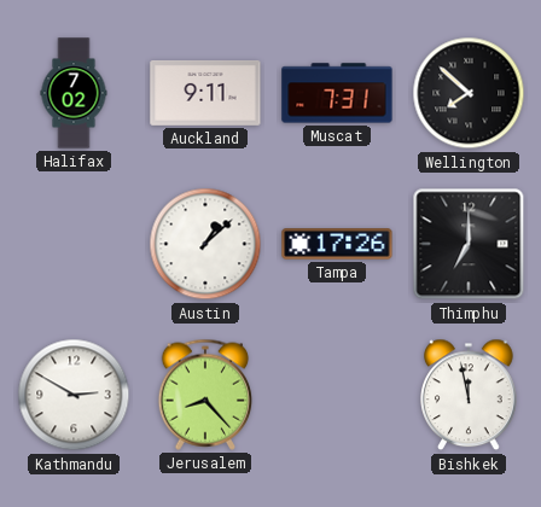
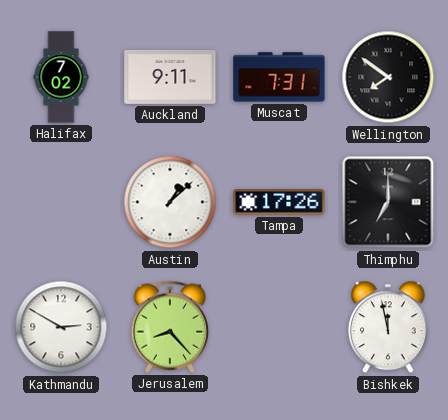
Wellington: 7:52 -> 7:51
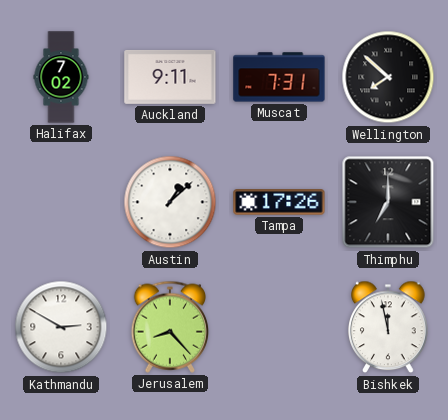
Wellington: 7:51 -> 7:52
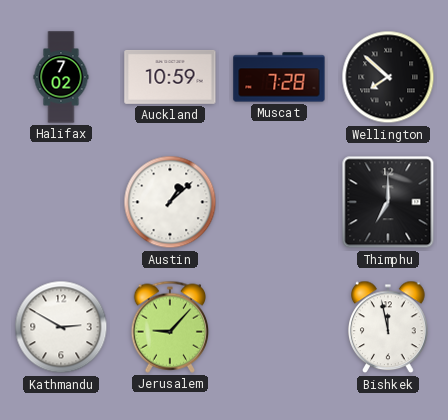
Auckland: 9:11 -> 10:59
Muscat: 7:31 -> 7:28
Tampa: 17:26 -> none
Jerusalem: 8:23 -> 9:07
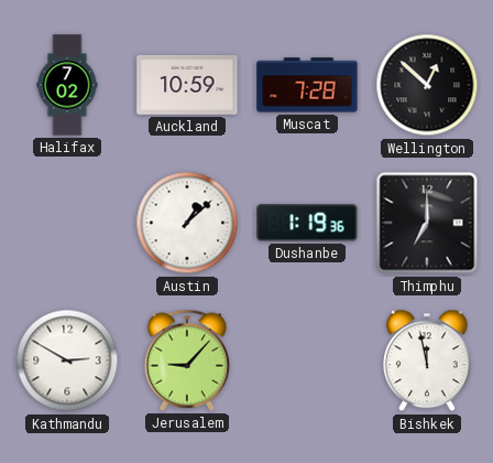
Wellington: 7:52 -> 12:52
Dushanbe: none -> 1:19
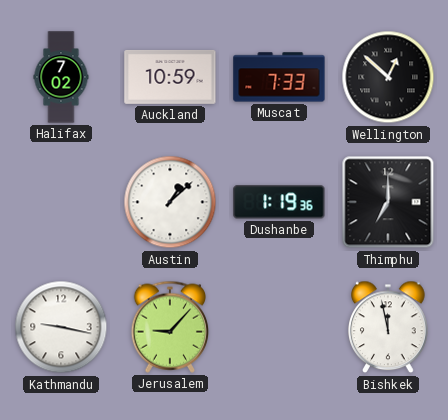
Muscat: 7:28 -> 7:33
Kathmandu: 2:50 -> 9:17
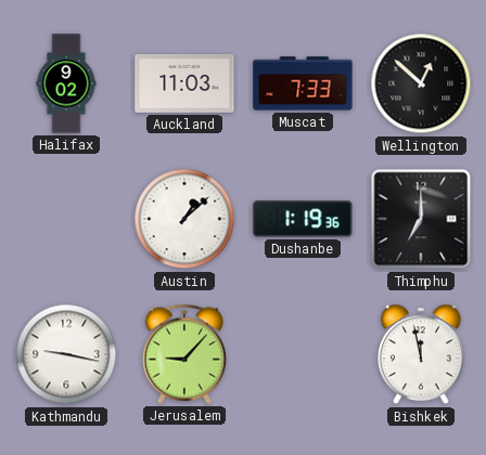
Halifax: 7:02 -> 9:02
Auckland: 10:59 -> 11:03
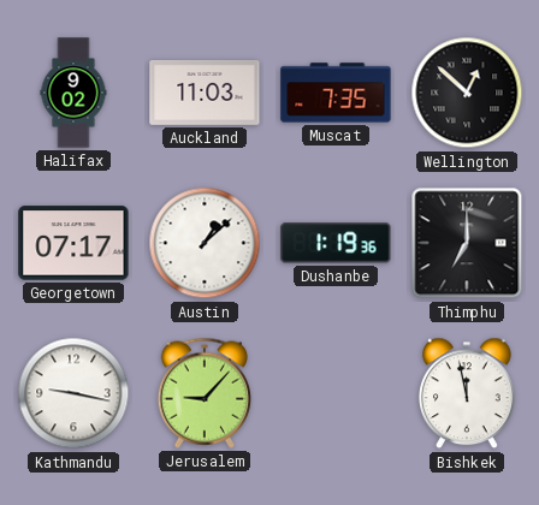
Muscat: 7:33 -> 7:35
Georgetown: none -> 07:17
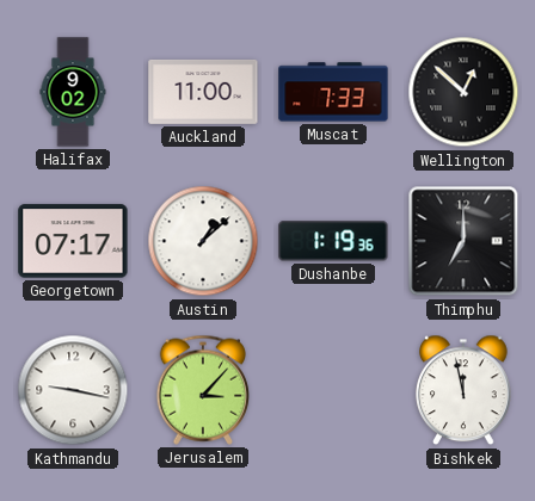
Auckland: 11:03 -> 11:00
Muscat: 7:35 -> 7:33
Jerusalem: 9:07 -> 3:07
